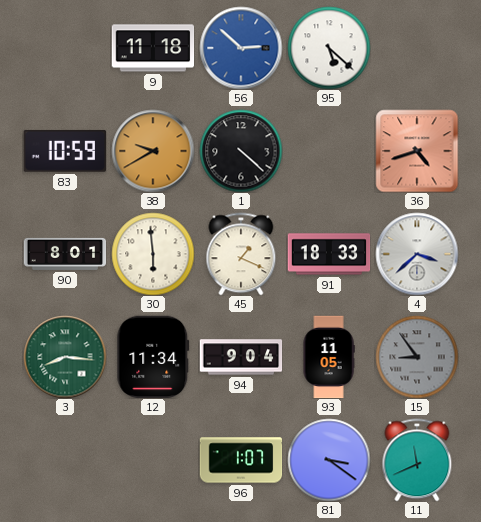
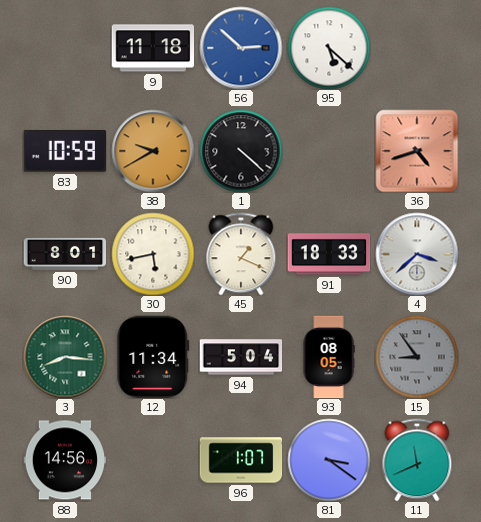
30: 5:59 -> 5:43
94: 9:04 -> 5:04
93: 11:05 -> 08:05
88: none -> 14:56
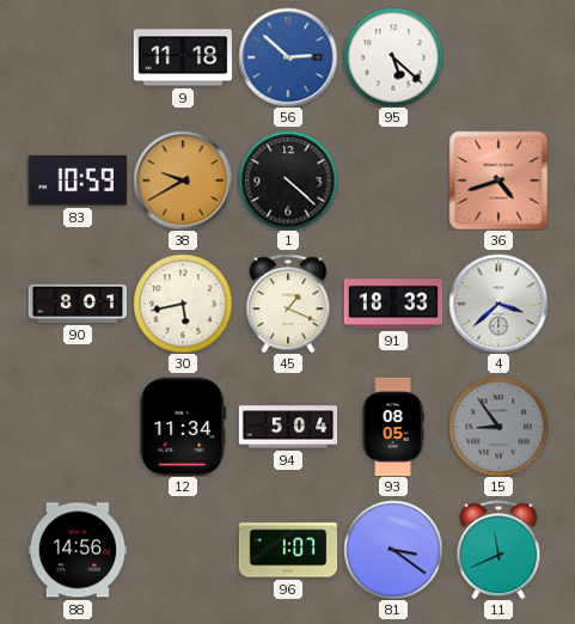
3: 8:16 -> none
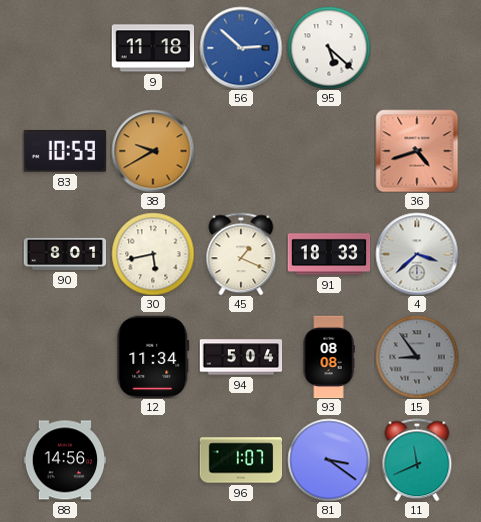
1: 4:22 -> none
93: 08:05 -> 08:08
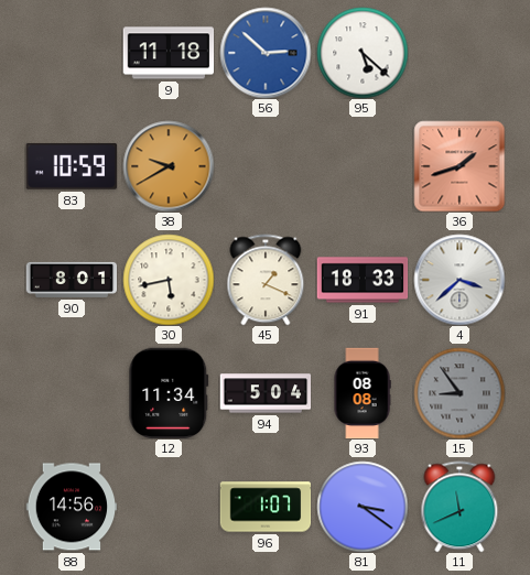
36: 4:42 -> 1:42
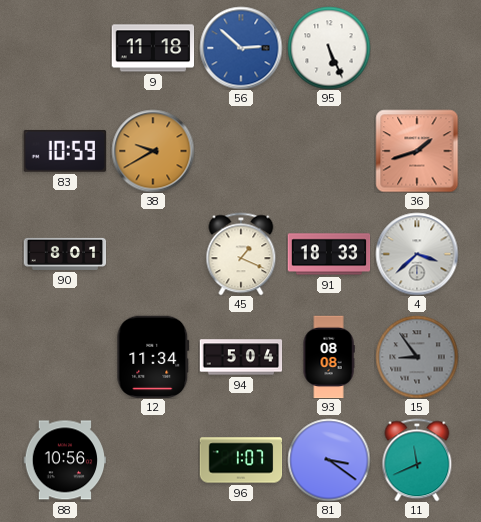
95: 5:22 -> 5:26
30: 5:43 -> none
88: 14:56 -> 10:56
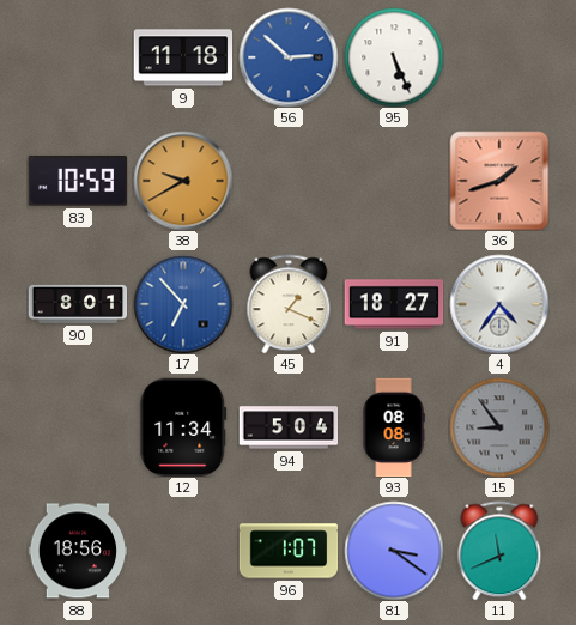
17: none -> 6:53
91: 18:33 -> 18:27
4: 3:38 -> 4:36
88: 10:56 -> 18:56
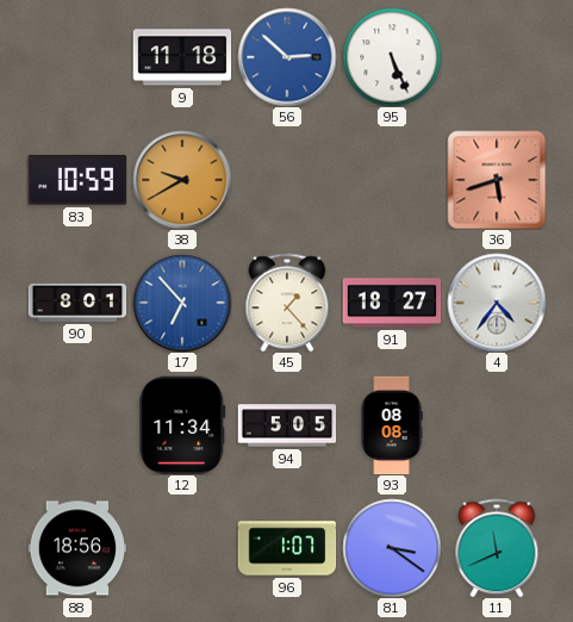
36: 1:42 -> 5:42
45: 1:19 -> 1:23
94: 5:04 -> 5:05
15: 8:54 -> none
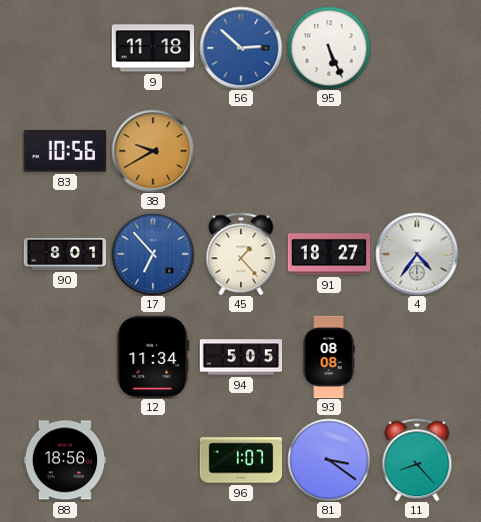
83: 10:59 -> 10:56
36: 5:42 -> none
11: 11:41 -> 8:23
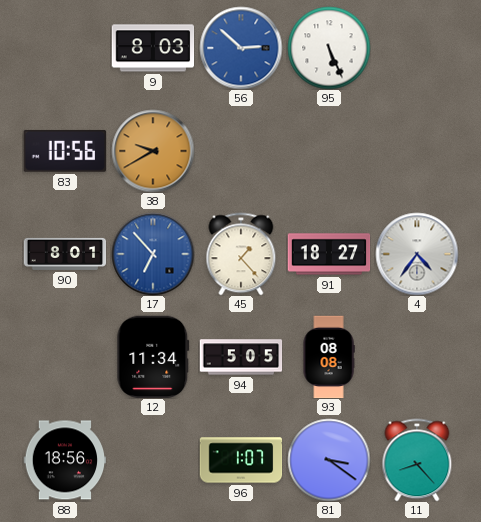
9: 11:18 -> 8:03
